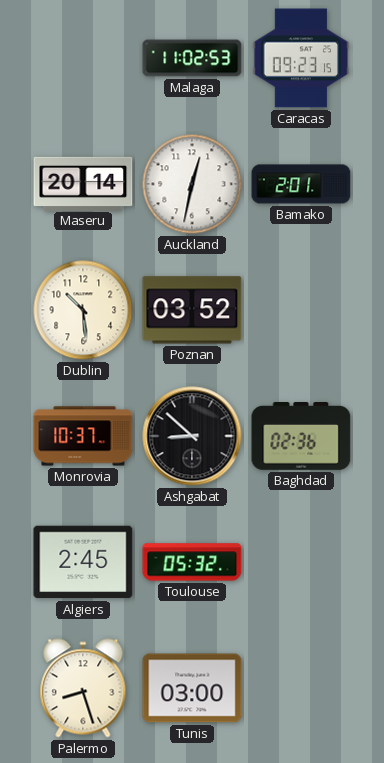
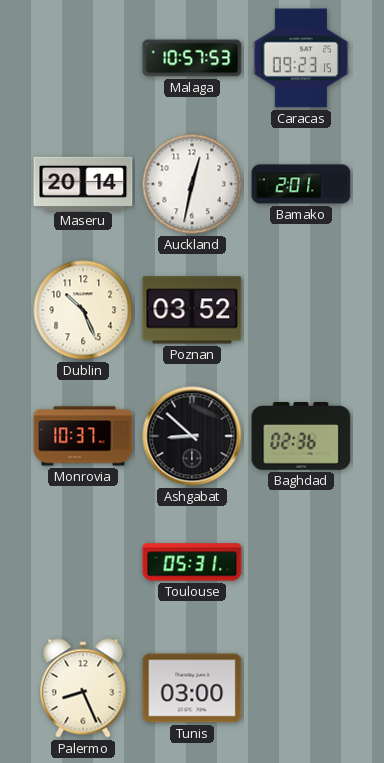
Malaga: 11:02 -> 10:57
Dublin: 10:29 -> 10:26
Algiers: 2:45 -> none
Toulouse: 05:32 -> 05:31
Palermo: 8:27 -> 8:26
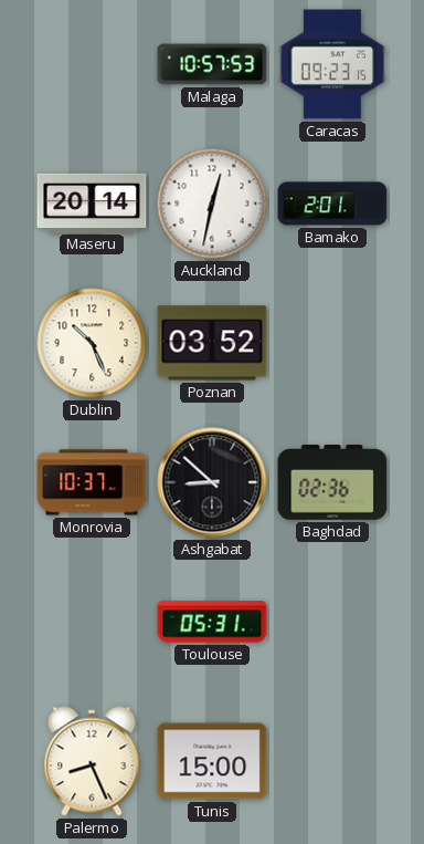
Tunis: 03:00 -> 15:00
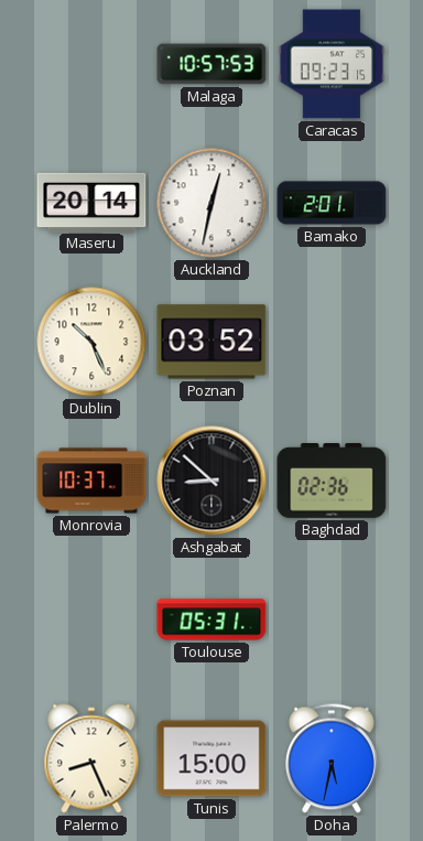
Doha: none -> 5:32
